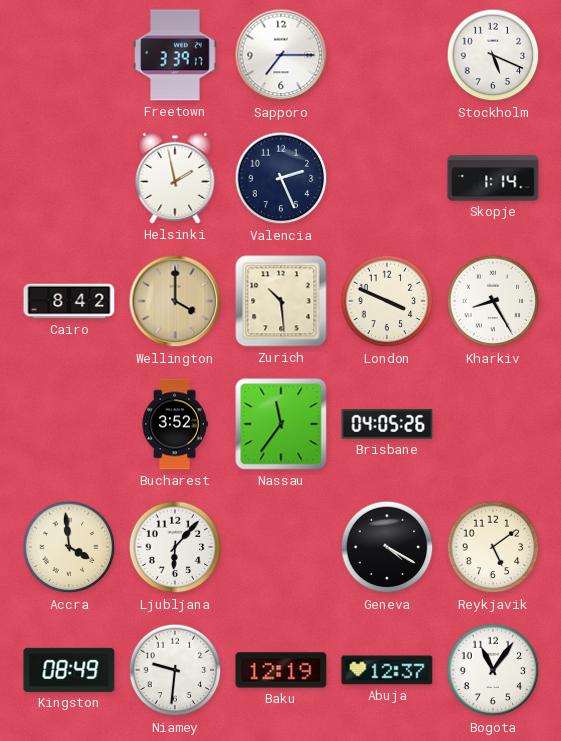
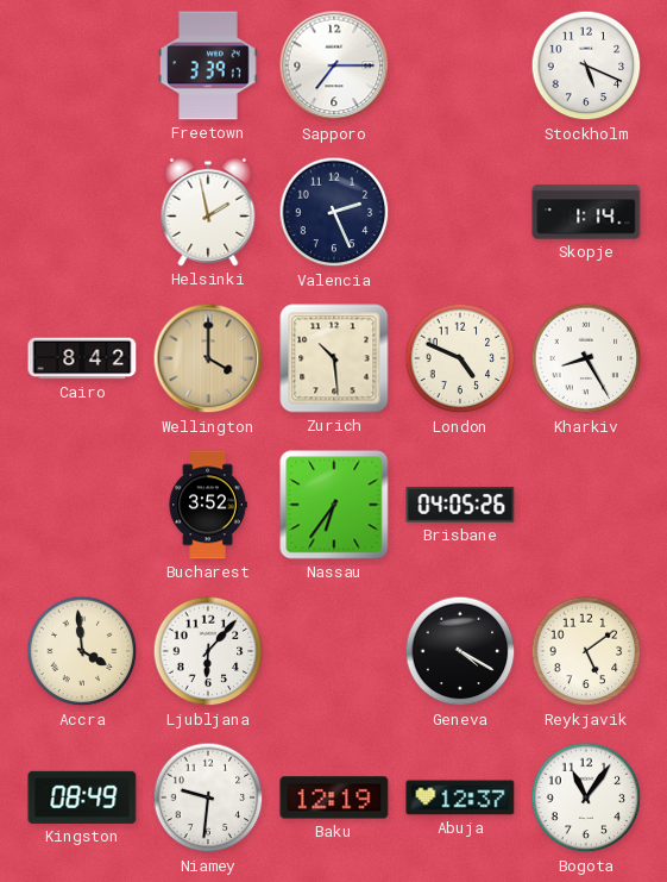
London: 3:49 -> 4:49
Nassau: 11:36 -> 6:36
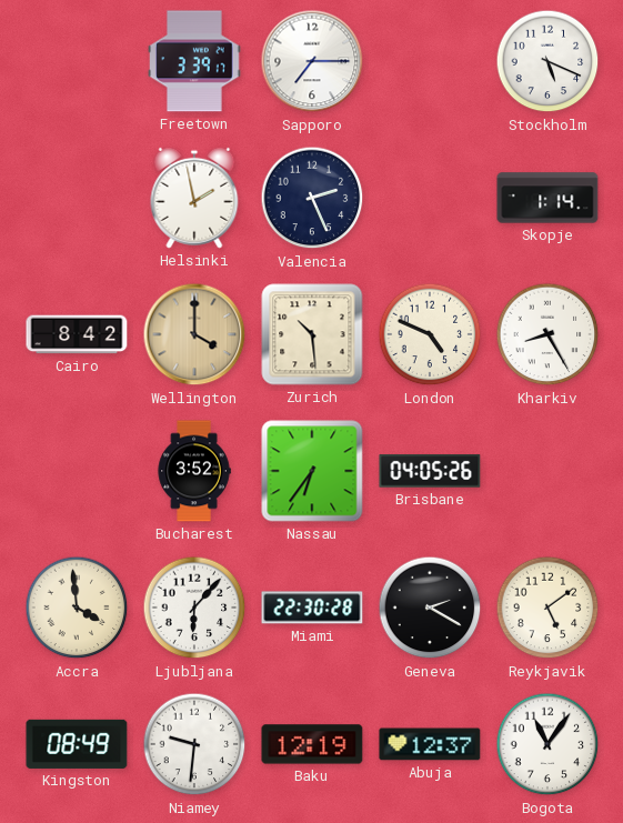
Miami: none -> 22:30
Geneva: 4:20 -> 2:20
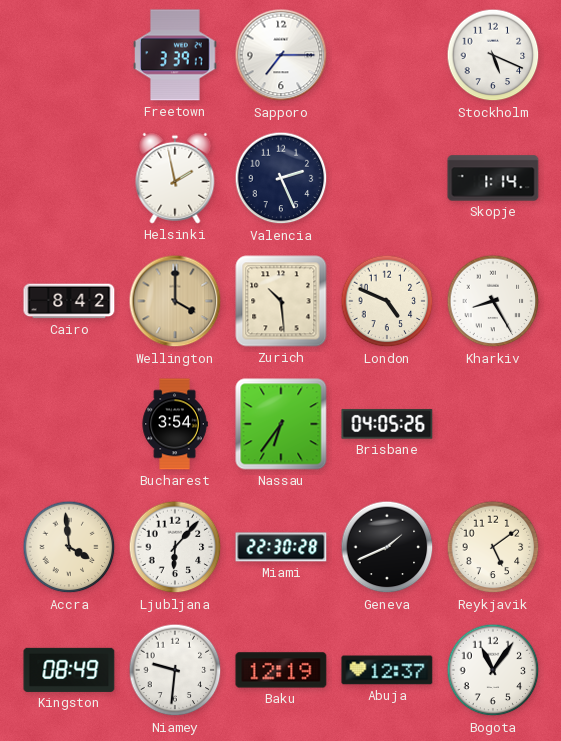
Bucharest: 3:52 -> 3:54
Geneva: 2:20 -> 1:41
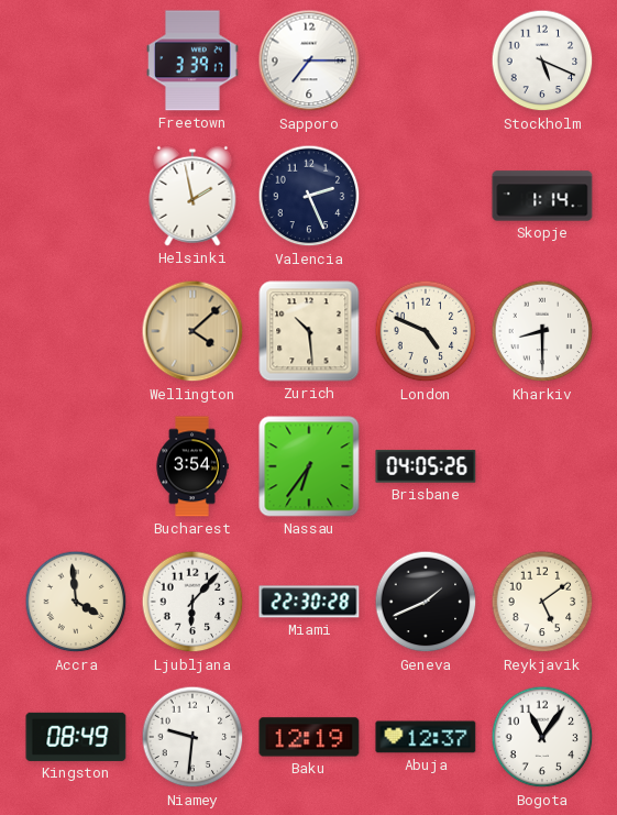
Cairo: 8:42 -> none
Wellington: 4:00 -> 4:08
Kharkiv: 8:25 -> 8:30
